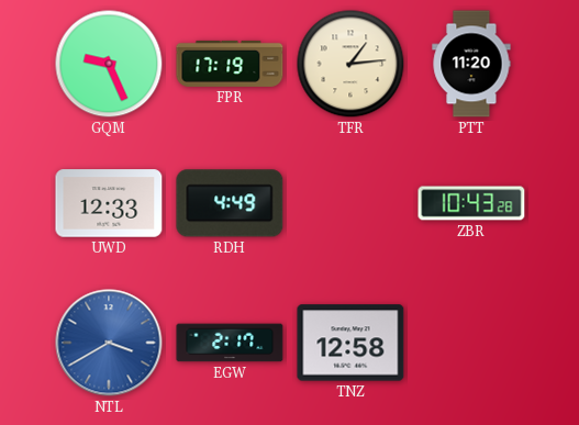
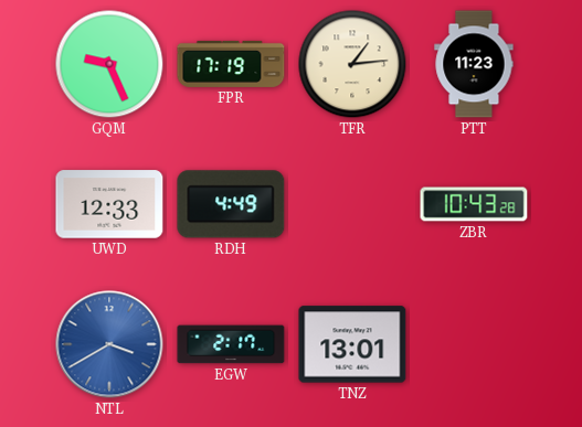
PTT: 11:20 -> 11:23
TNZ: 12:58 -> 13:01
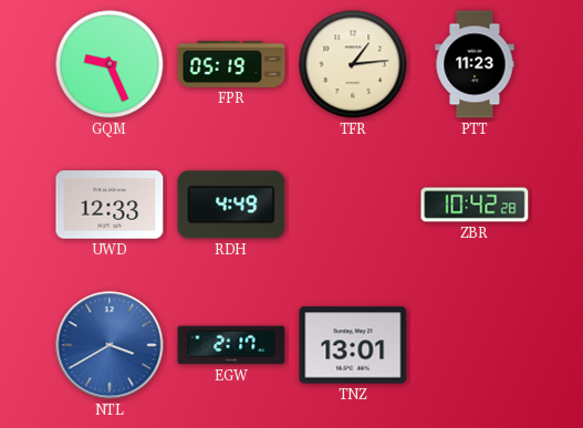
FPR: 17:19 -> 05:19
ZBR: 10:43 -> 10:42
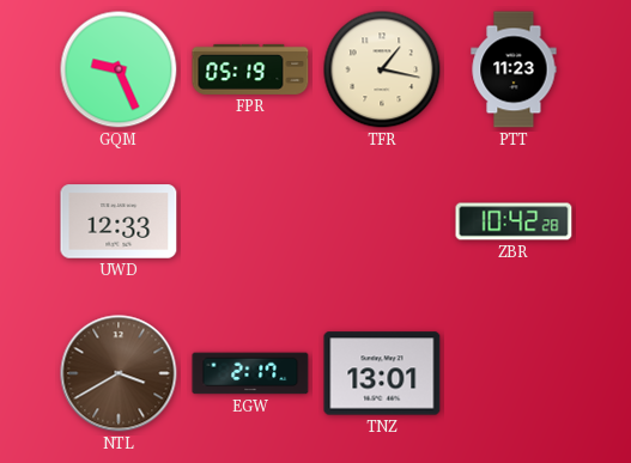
TFR: 1:14 -> 1:17
RDH: 4:49 -> none
NTL dial: blue -> brown
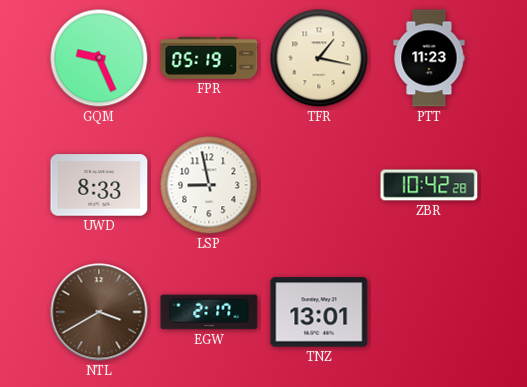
UWD: 12:33 -> 8:33
LSP: none -> 8:58
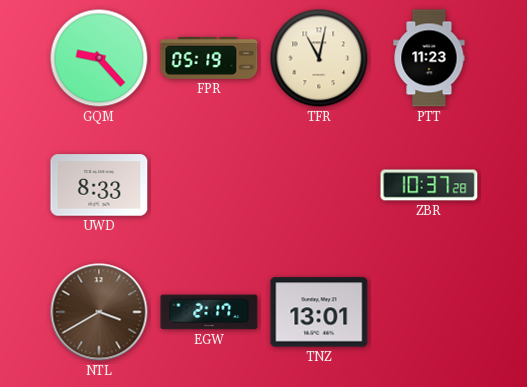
GQM: 9:26 -> 9:23
TFR: 1:17 -> 11:02
LSP: 8:58 -> none
ZBR: 10:42 -> 10:37
